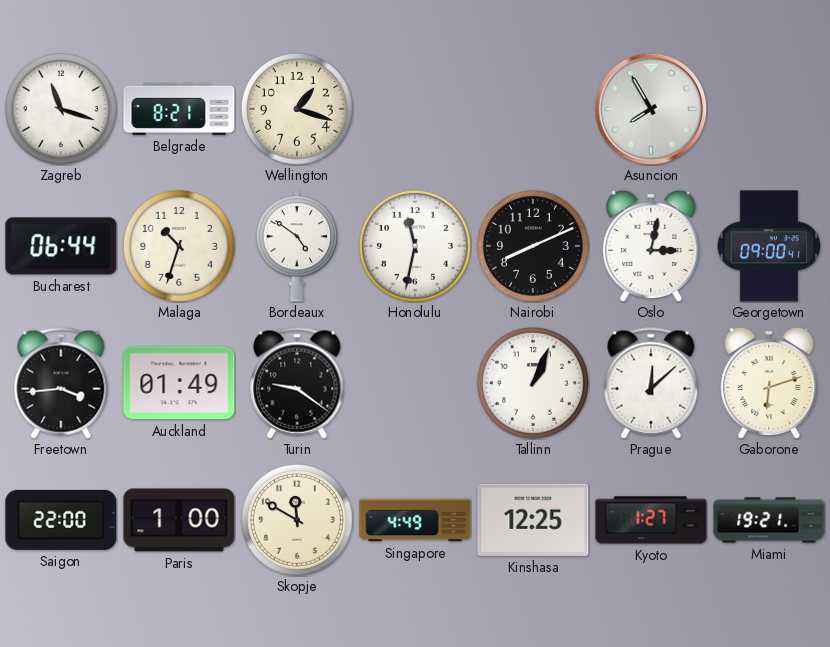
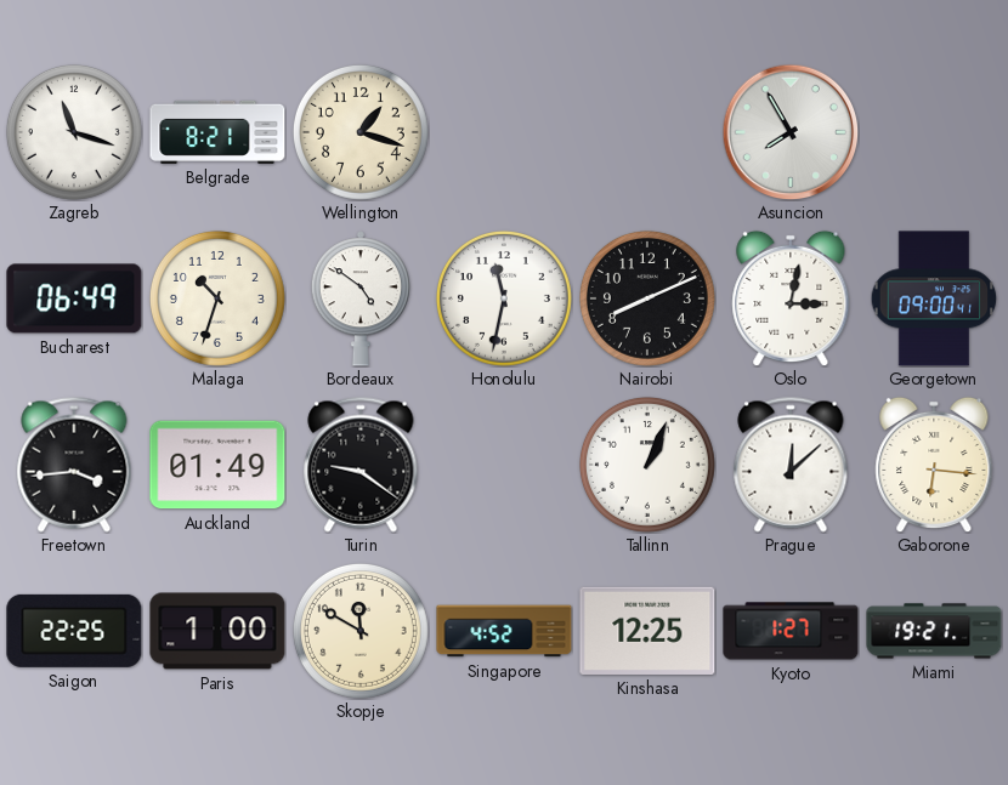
Bucharest: 06:44 -> 06:49
Gaborone: 6:12 -> 6:16
Saigon: 22:00 -> 22:25
Singapore: 4:49 -> 4:52
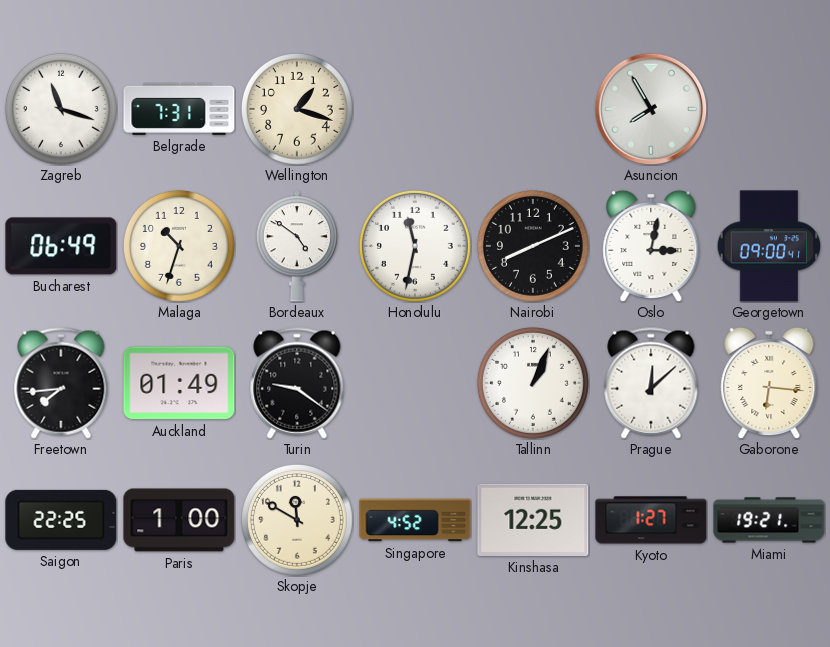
Belgrade: 8:21 -> 7:31
Freetown: 3:44 -> 7:44
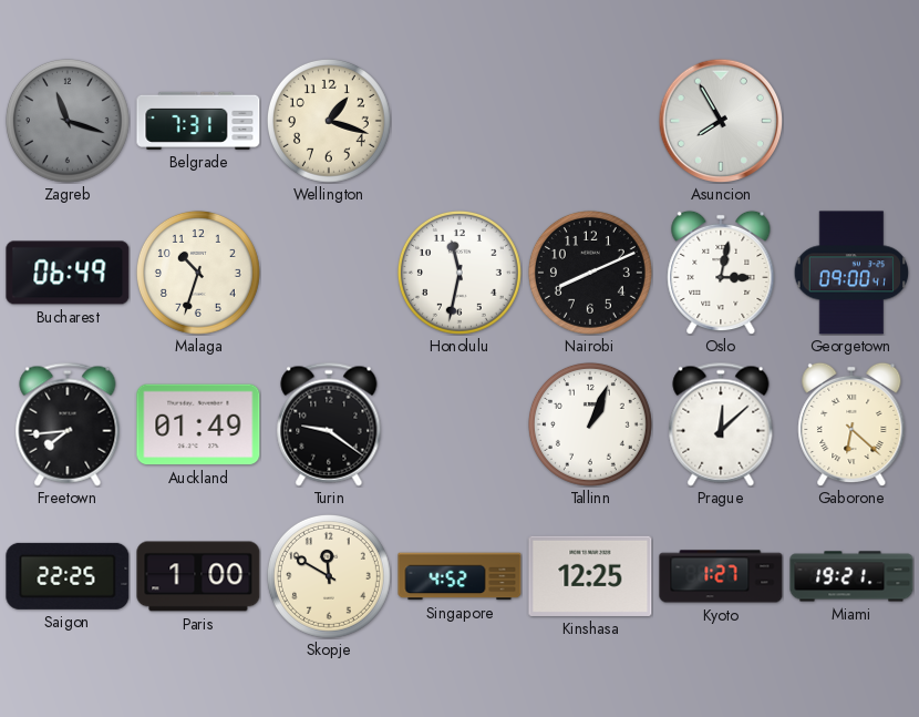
Zagreb dial: white -> grey
Bordeaux: 4:51 -> none
Gaborone: 6:16 -> 6:22
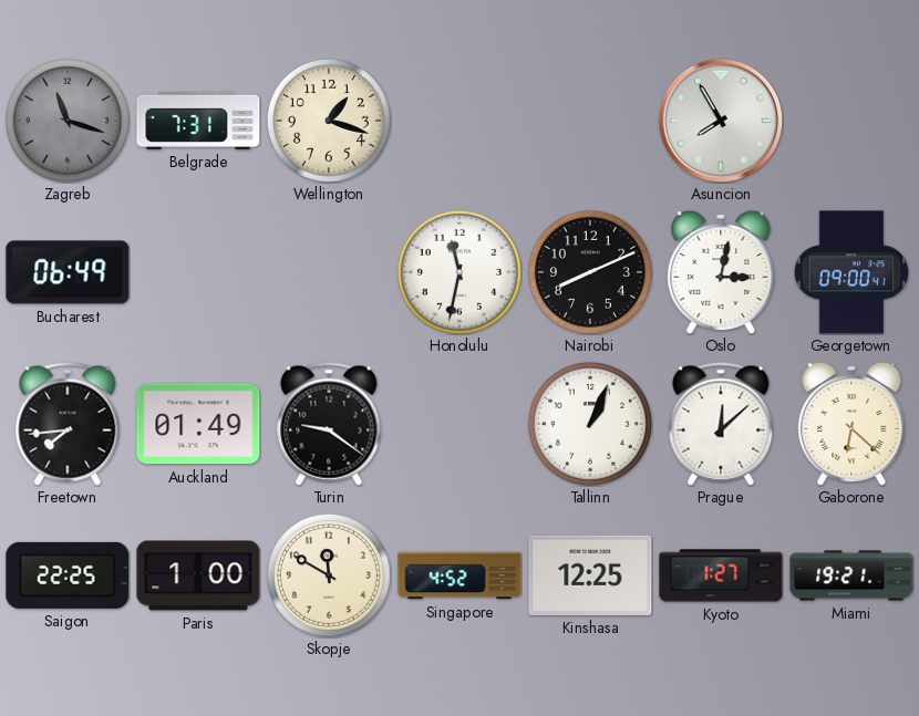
Malaga: 10:33 -> none
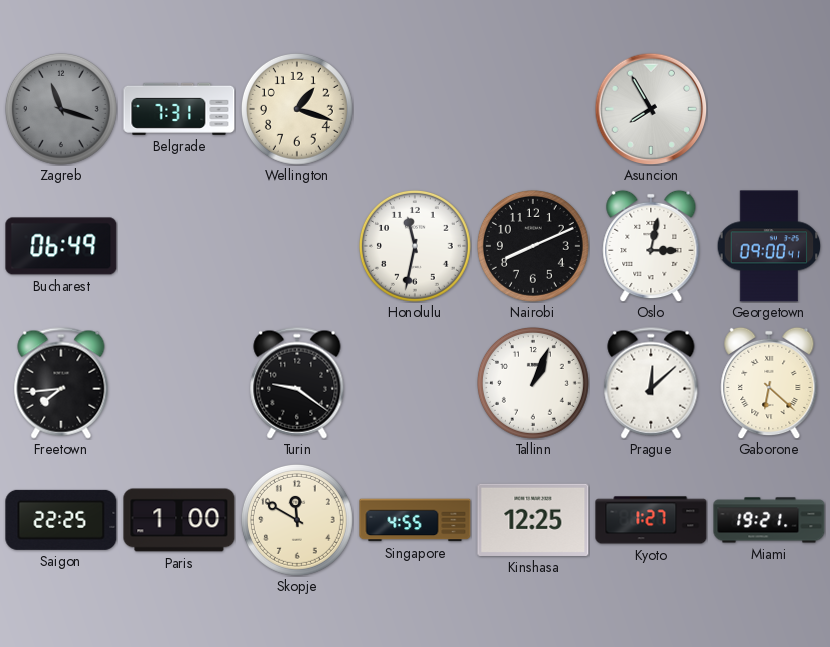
Auckland: 01:49 -> none
Singapore: 4:52 -> 4:55
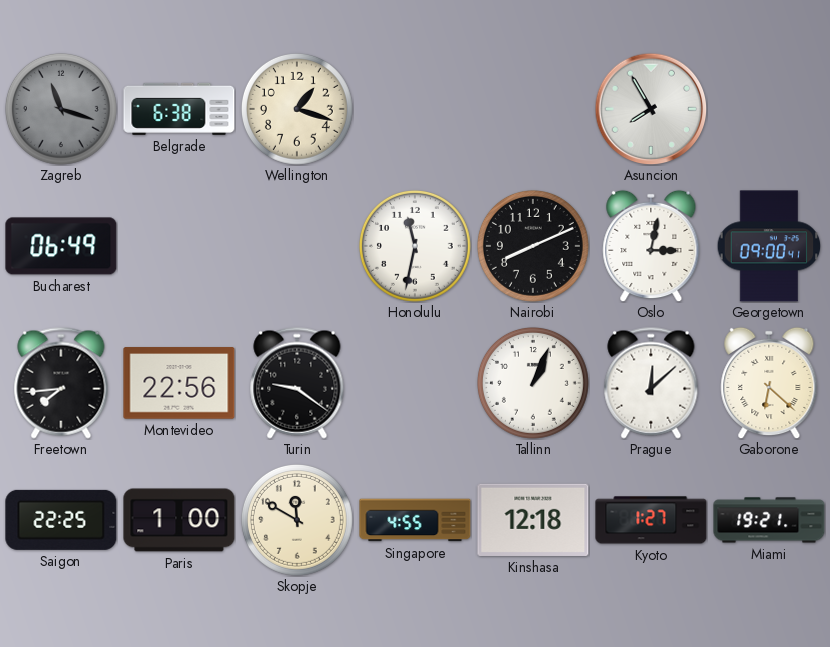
Belgrade: 7:31 -> 6:38
Montevideo: none -> 22:56
Kinshasa: 12:25 -> 12:18
